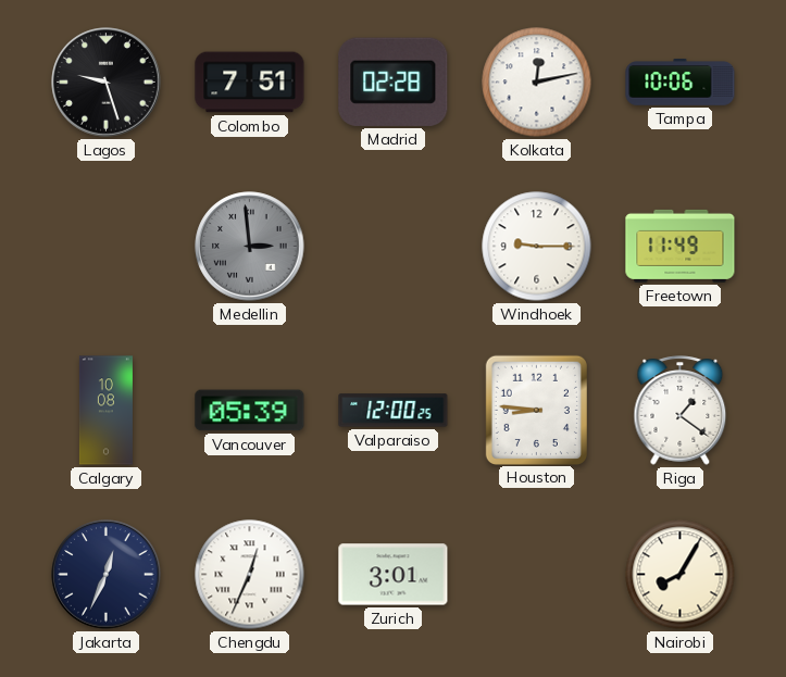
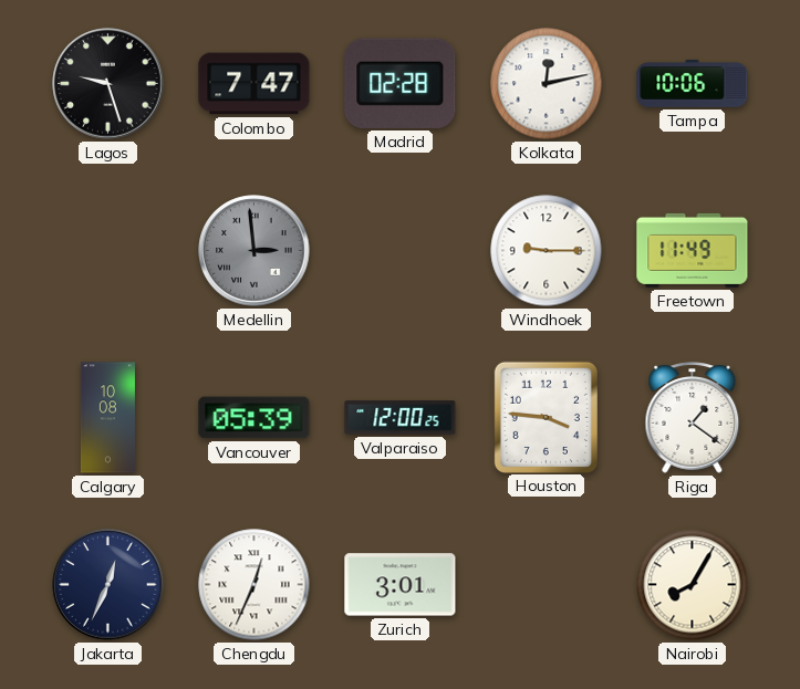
Colombo: 7:51 -> 7:47
Houston: 8:46 -> 3:46
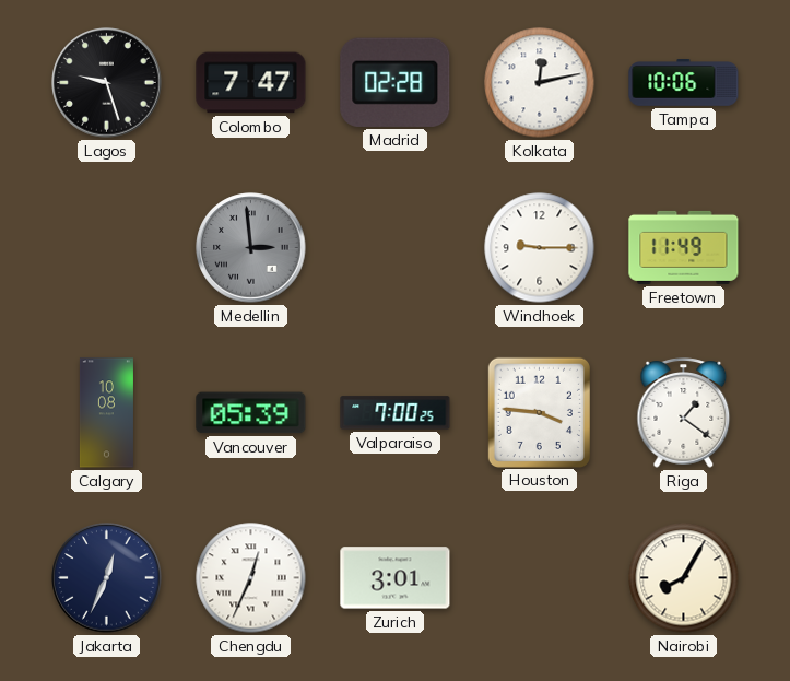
Valparaiso: 12:00 -> 7:00
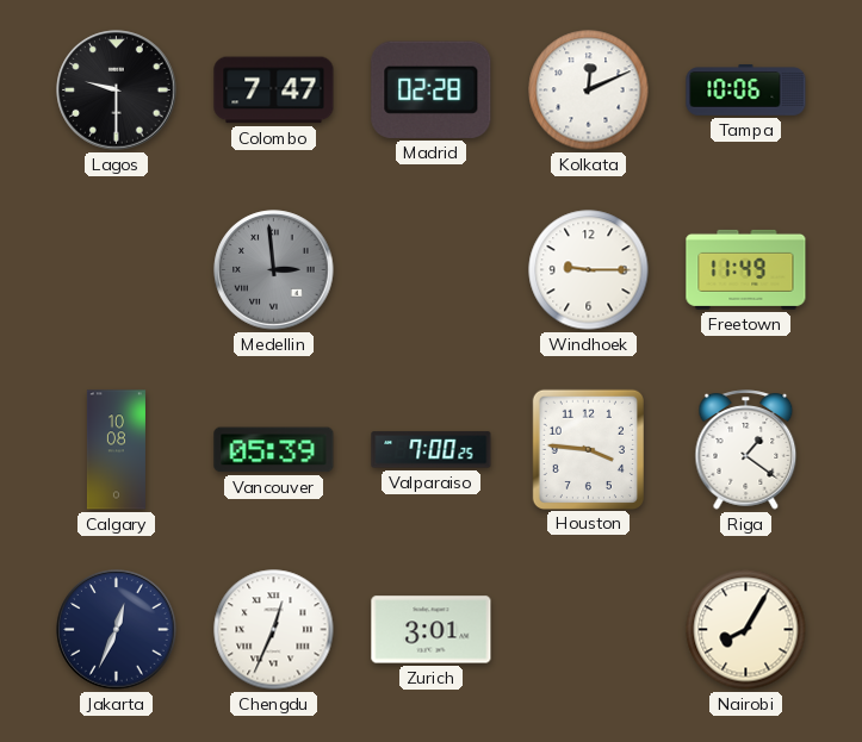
Lagos: 9:27 -> 9:30
Kolkata: 12:13 -> 12:11
